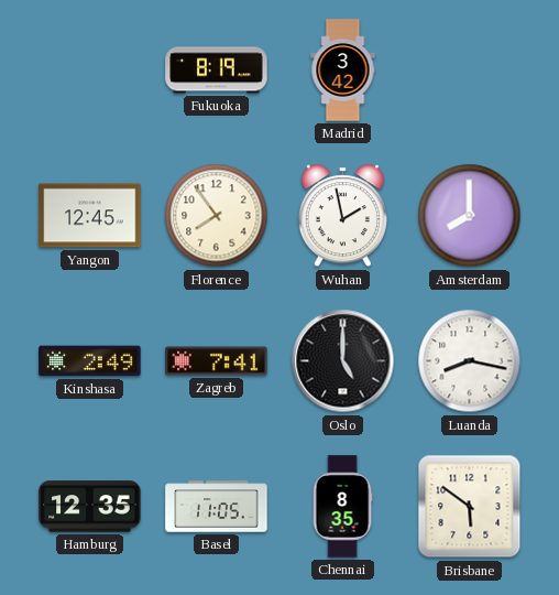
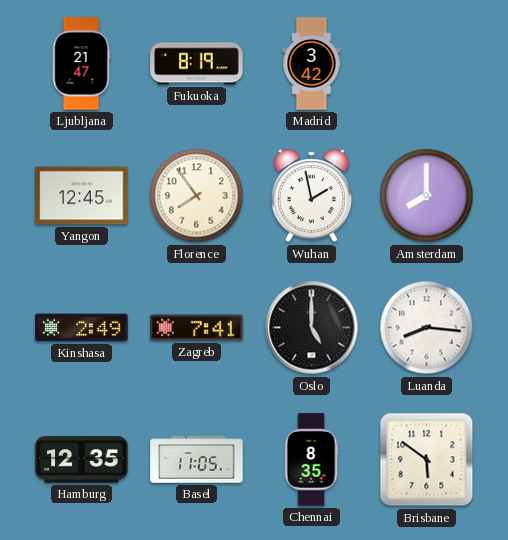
Ljubljana: none -> 21:47
Luanda: 8:17 -> 8:16
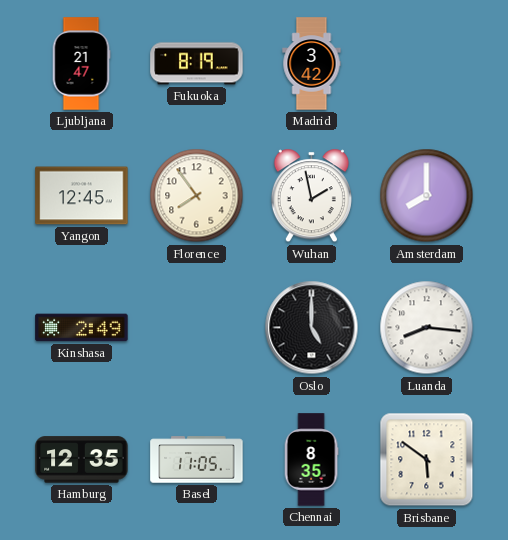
Zagreb: 7:41 -> none
